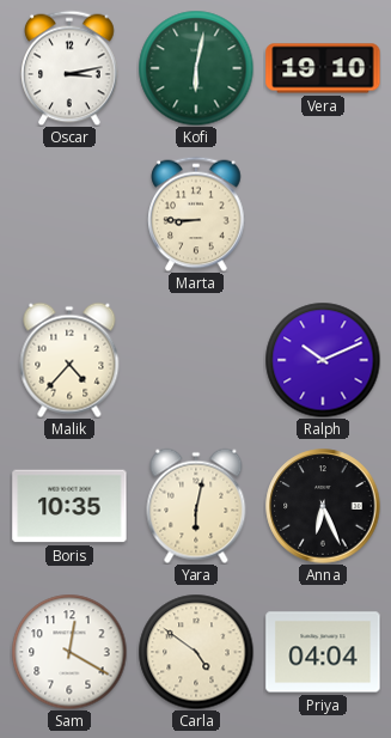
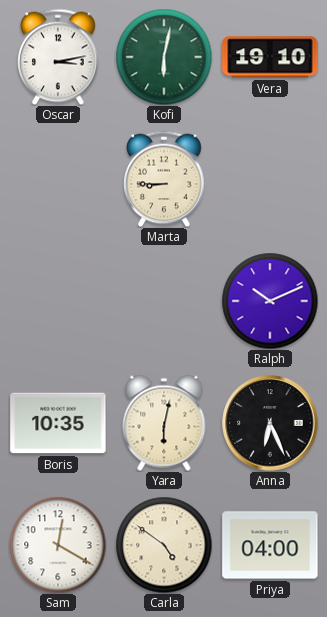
Malik: 4:37 -> none
Priya: 04:04 -> 04:00
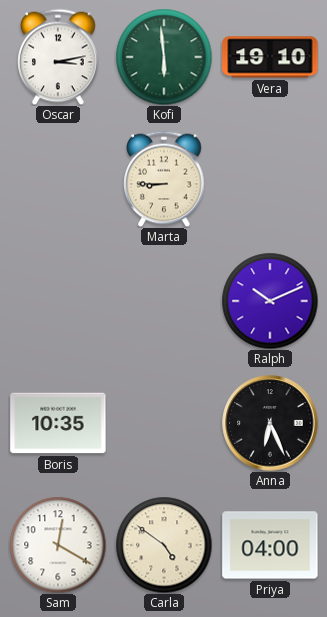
Kofi: 6:02 -> 5:59
Yara: 6:02 -> none
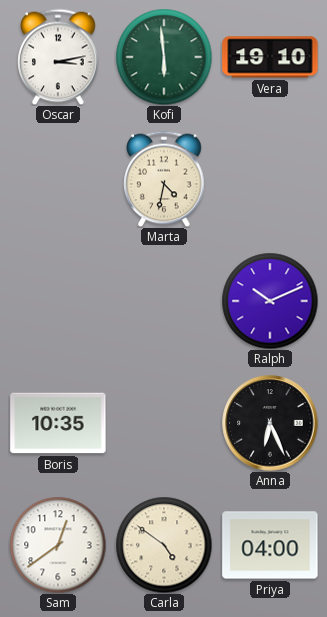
Marta: 8:45 -> 4:32
Sam: 12:20 -> 12:39
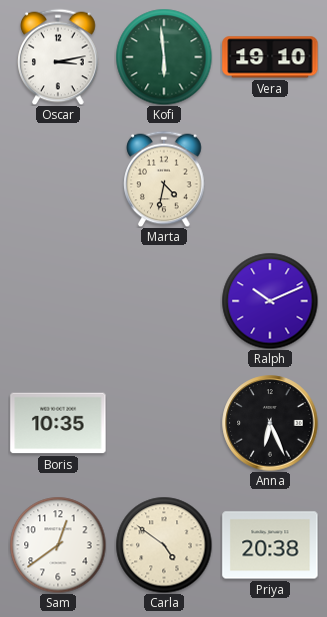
Priya: 04:00 -> 20:38
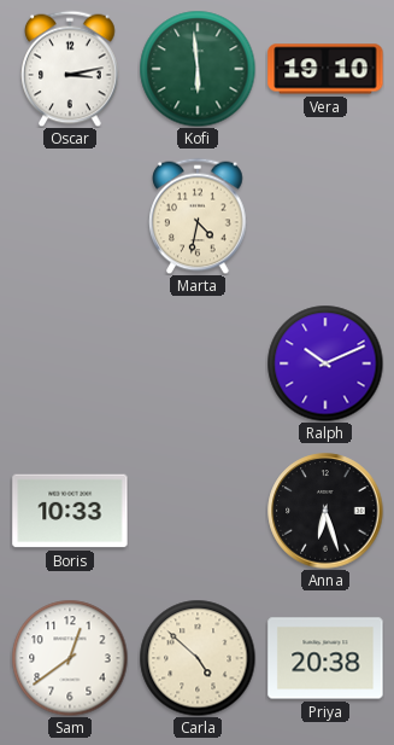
Boris: 10:35 -> 10:33
Anna: 6:26 -> 6:27
Carla: 4:51 -> 4:52
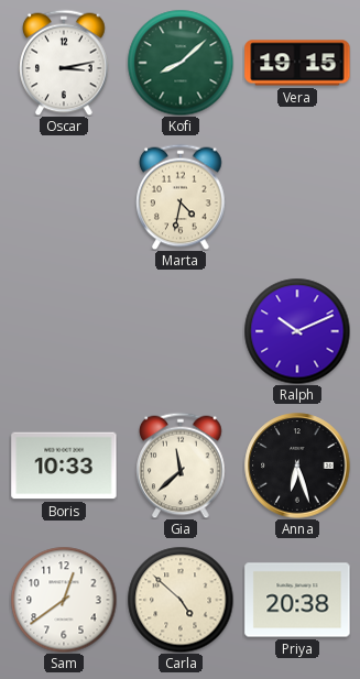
Kofi: 5:59 -> 8:08
Vera: 19:10 -> 19:15
Gia: none -> 11:38
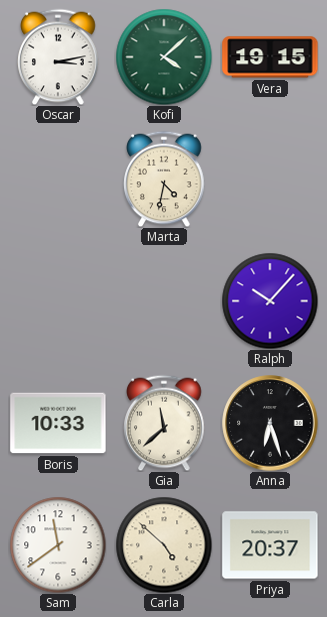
Kofi: 8:08 -> 4:08
Ralph: 10:11 -> 10:07
Sam: 12:39 -> 11:39
Priya: 20:38 -> 20:37
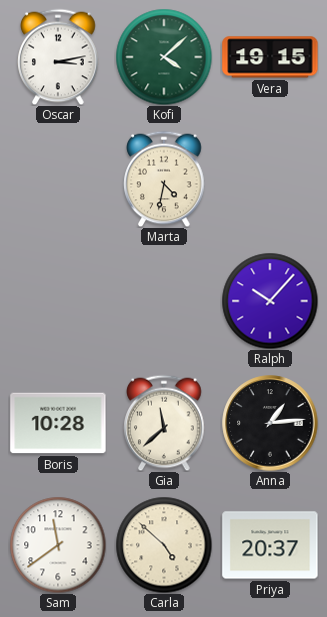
Boris: 10:33 -> 10:28
Anna: 6:27 -> 1:14
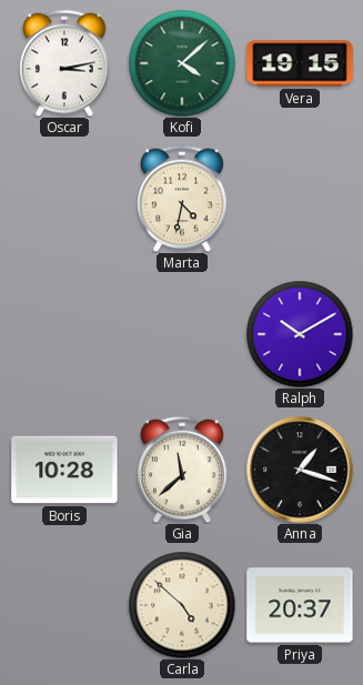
Ralph: 10:07 -> 10:10
Anna: 1:14 -> 1:18
Sam: 11:39 -> none
